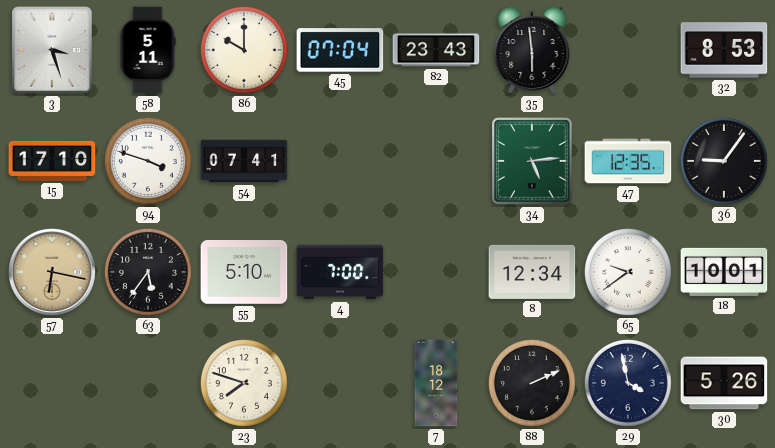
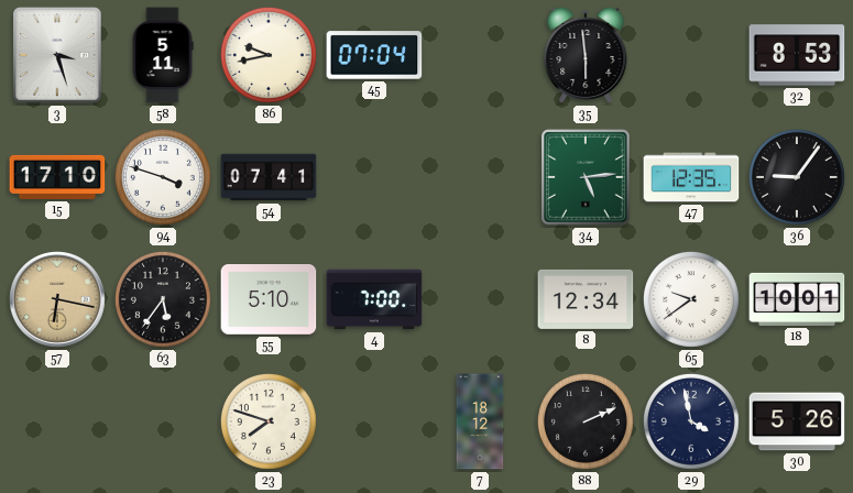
86: 10:00 -> 9:43
82: 23:43 -> none
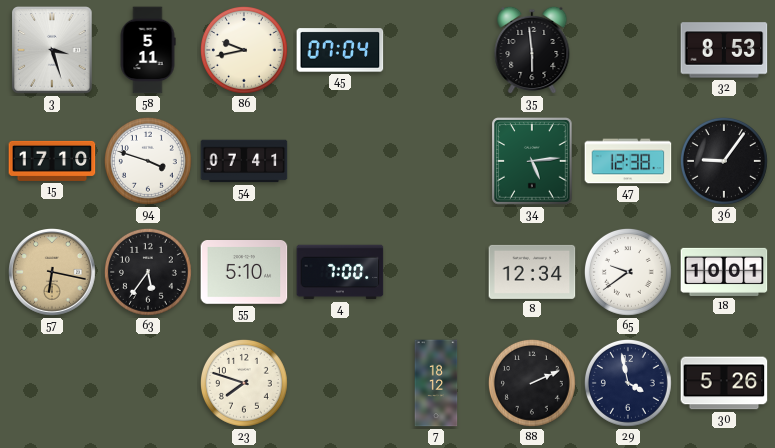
47: 12:35 -> 12:38
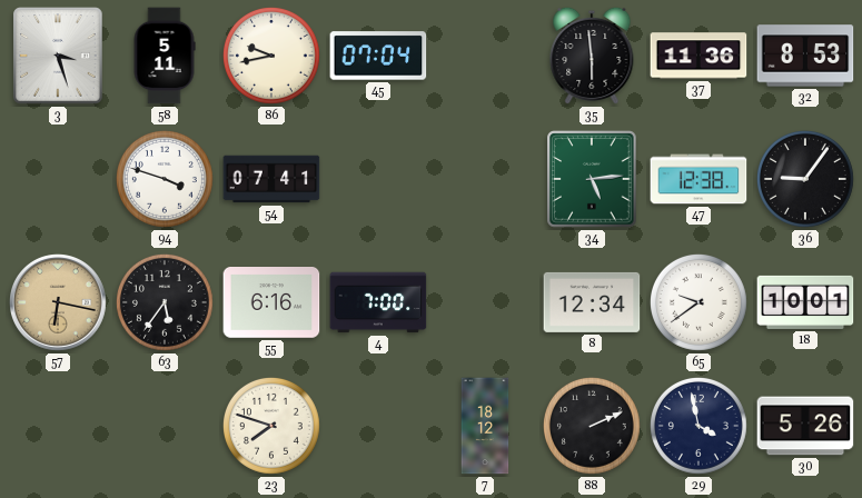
37: none -> 11:36
15: 17:10 -> none
55: 5:10 -> 6:16
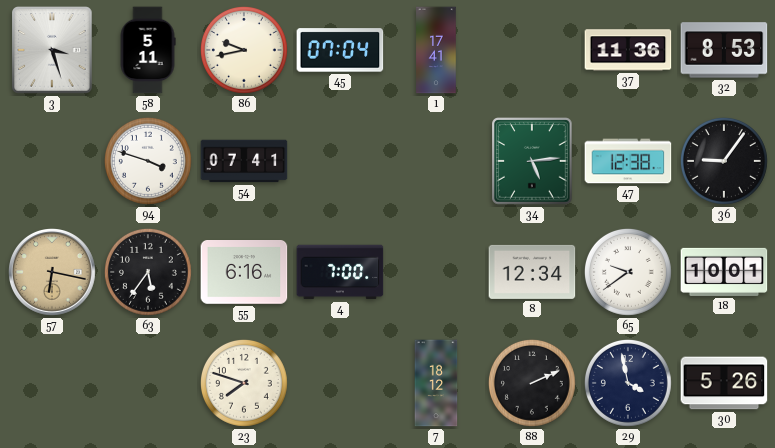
1: none -> 17:41
35: 5:59 -> none
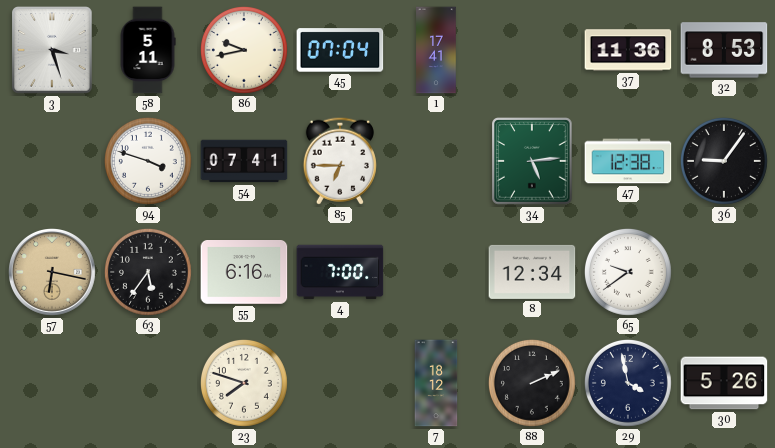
85: none -> 6:45
18: 10:01 -> none
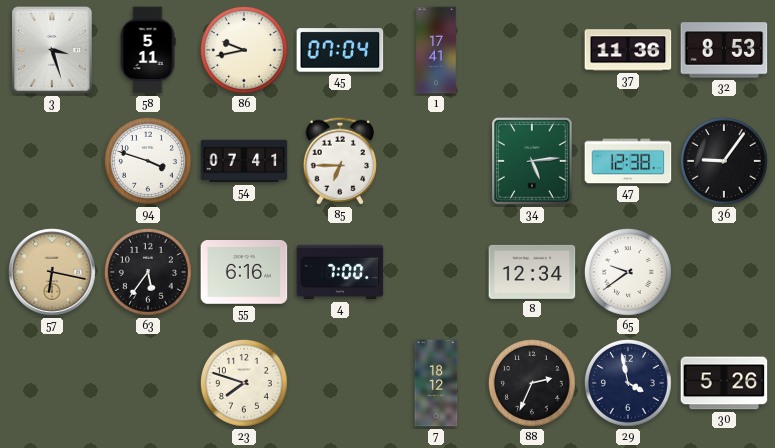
88: 2:11 -> 2:34
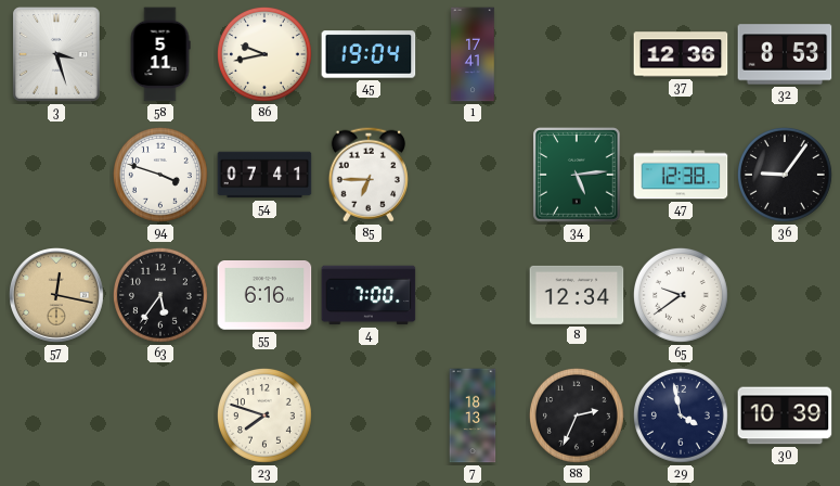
45: 07:04 -> 19:04
37: 11:36 -> 12:36
57: 6:17 -> 12:17
7: 18:12 -> 18:13
30: 5:26 -> 10:39
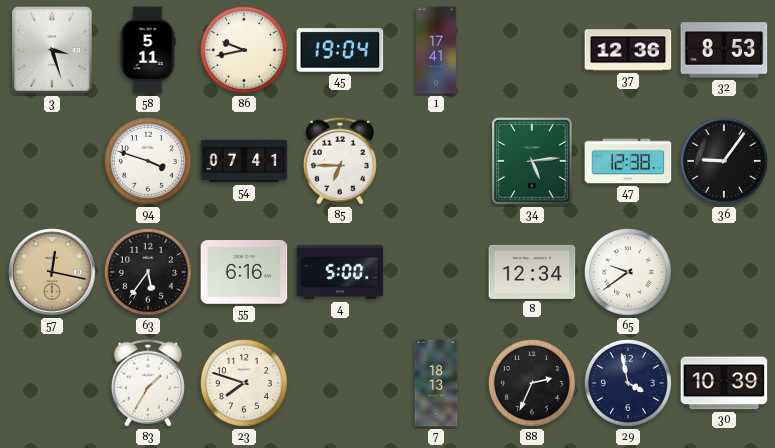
4: 7:00 -> 5:00
83: none -> 1:35
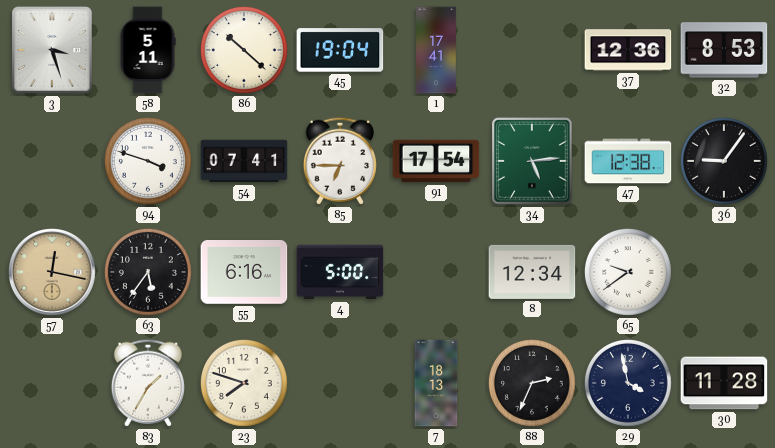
86: 9:43 -> 10:22
91: none -> 17:54
30: 10:39 -> 11:28
